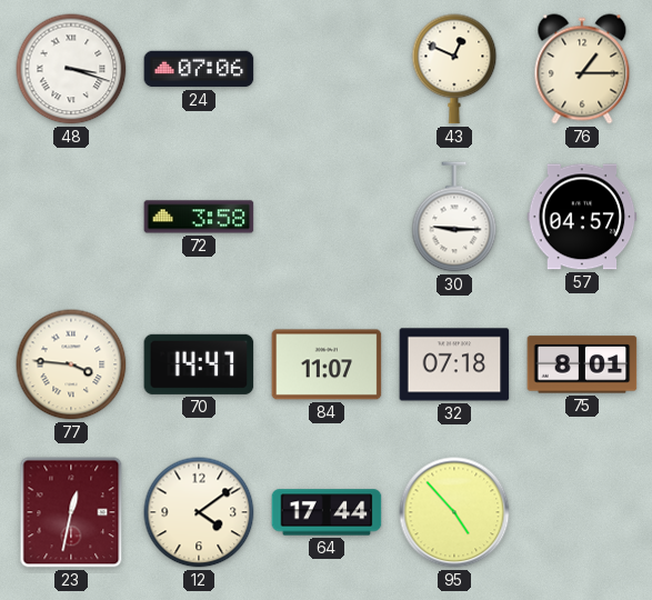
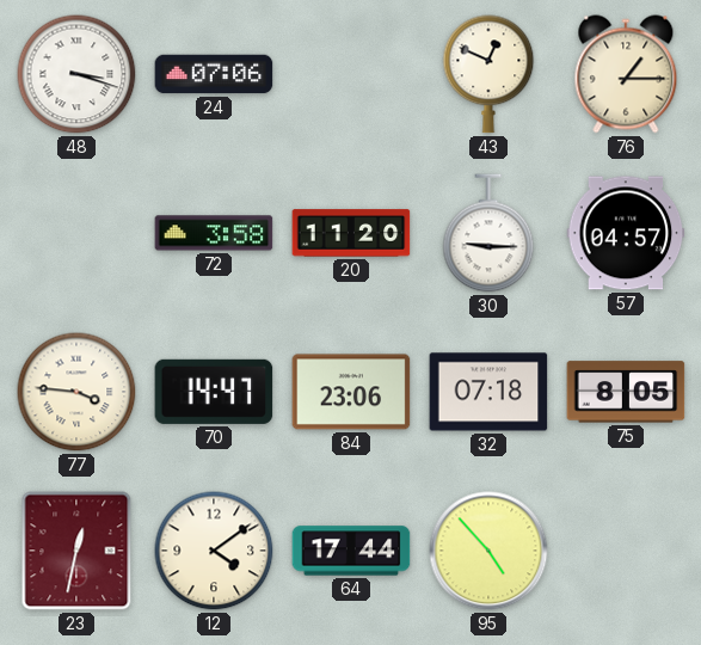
20: none -> 11:20
84: 11:07 -> 23:06
75: 8:01 -> 8:05
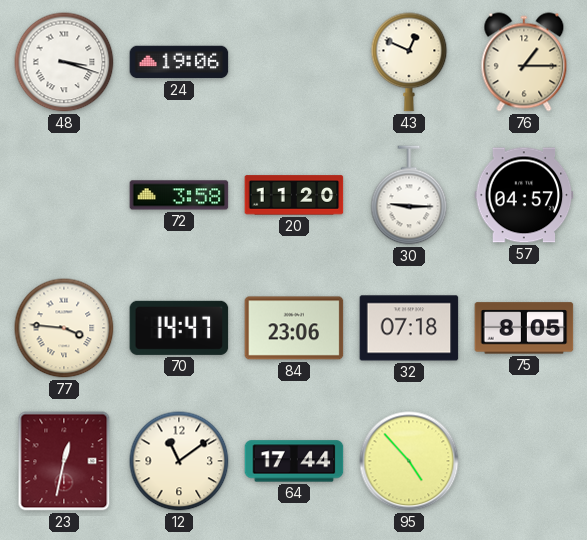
24: 07:06 -> 19:06
12: 4:09 -> 11:09
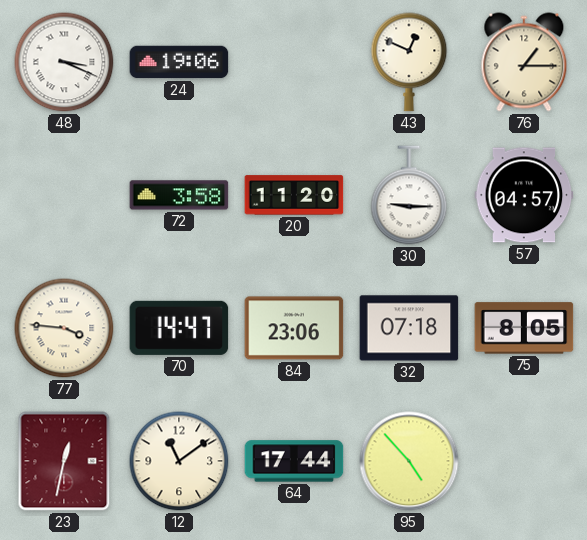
48: 3:18 -> 3:19
